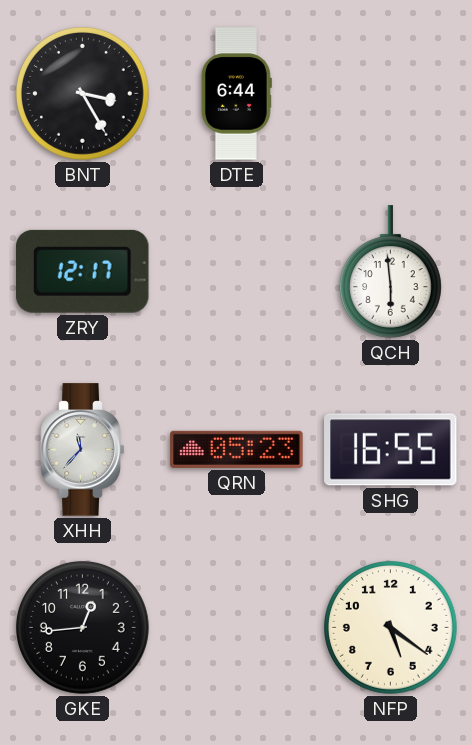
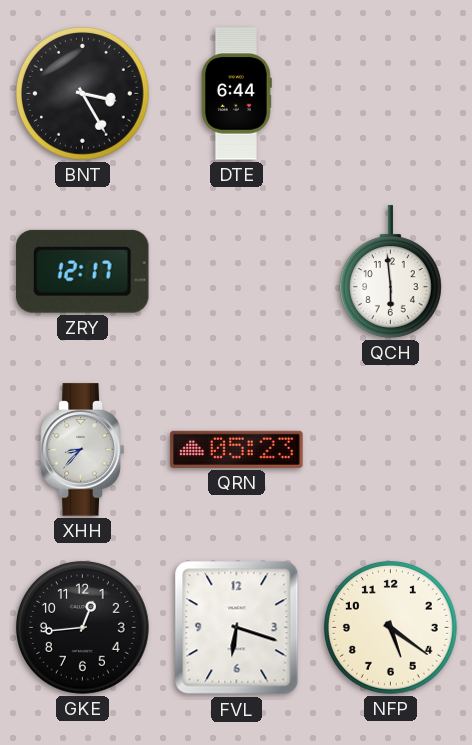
XHH: 11:37 -> 8:37
SHG: 16:55 -> none
FVL: none -> 6:18
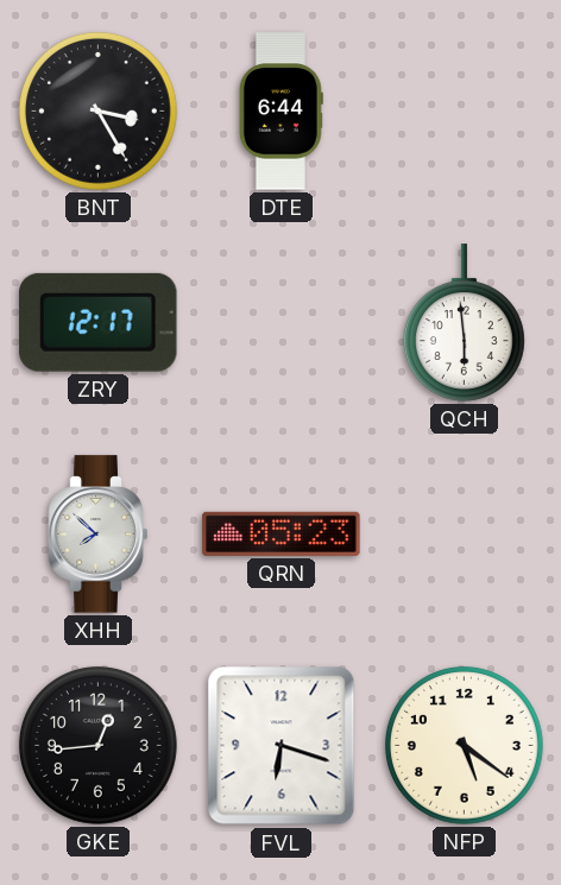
XHH: 8:37 -> 7:52
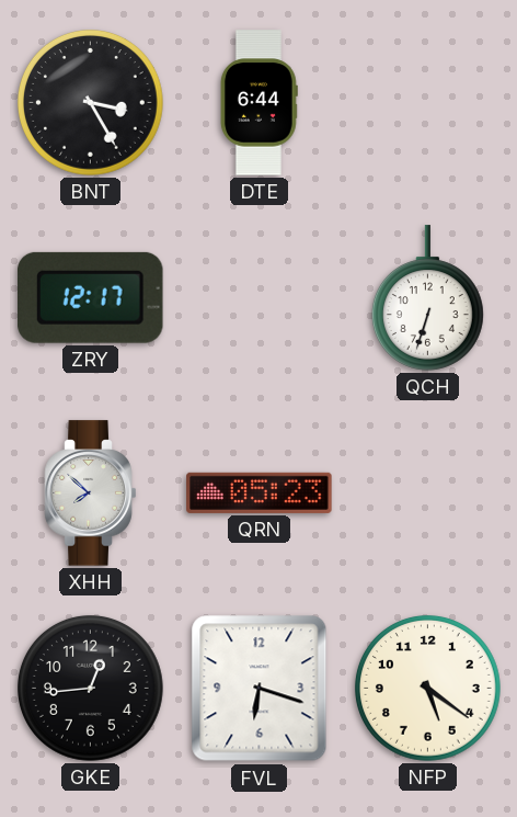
QCH: 5:59 -> 6:33
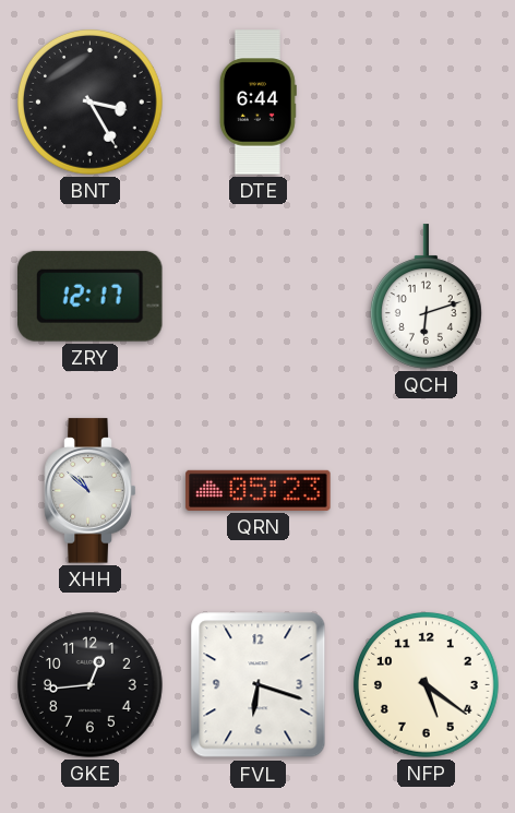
QCH: 6:33 -> 6:12
XHH: 7:52 -> 10:52
